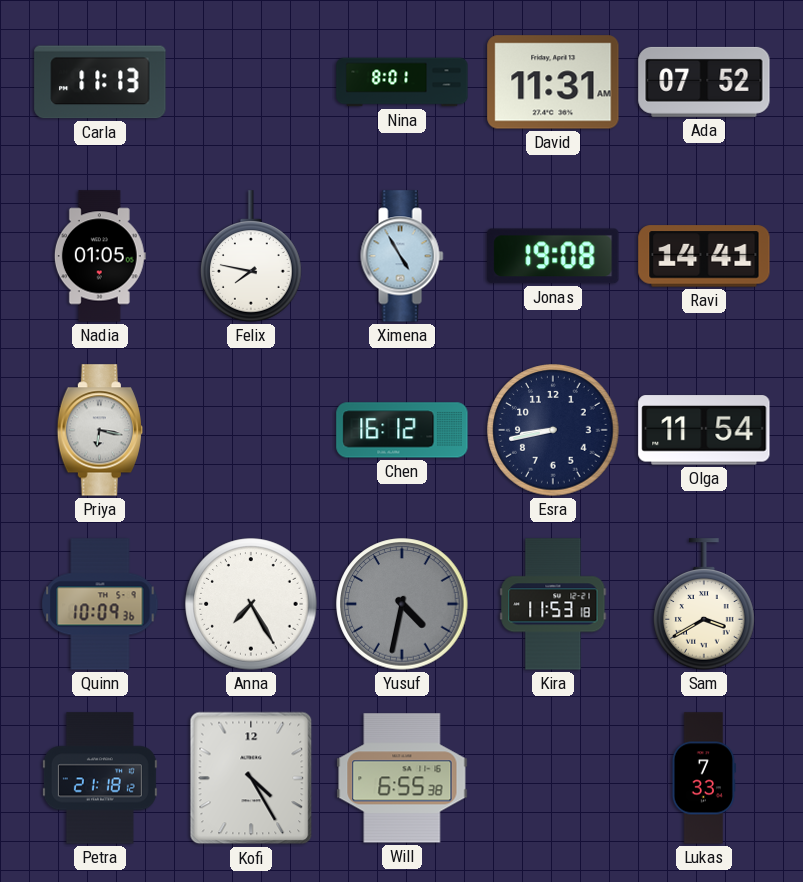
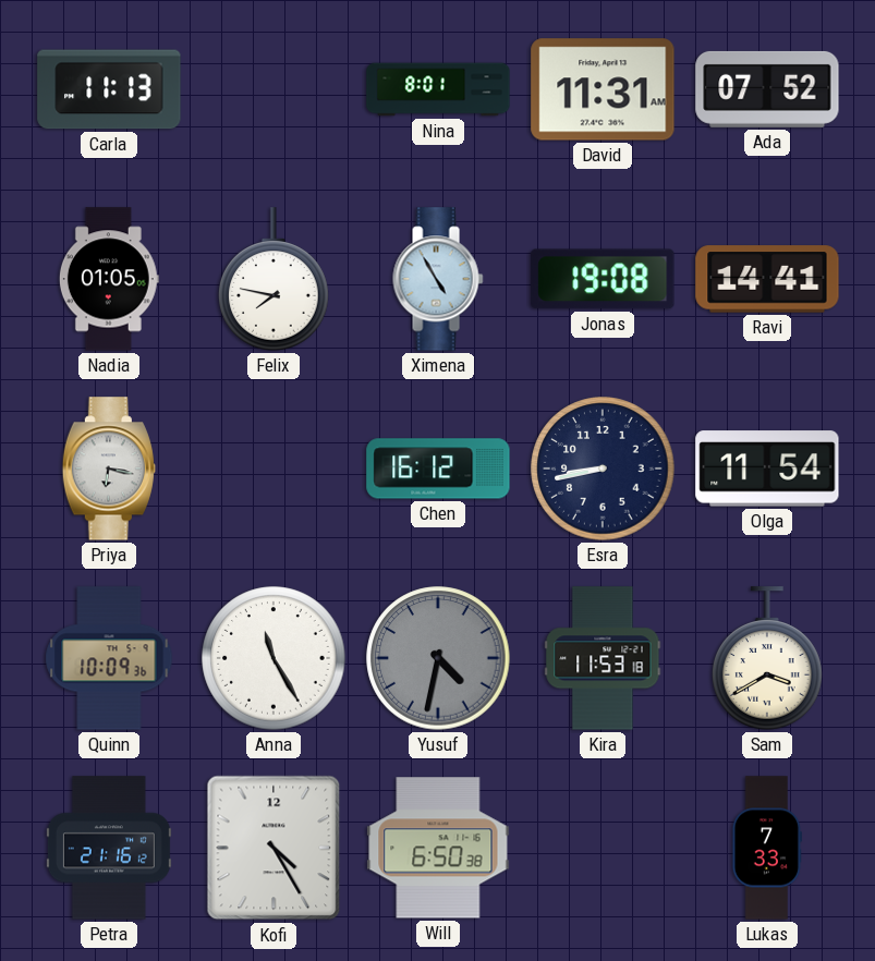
Anna: 7:25 -> 11:25
Petra: 21:18 -> 21:16
Will: 6:55 -> 6:50
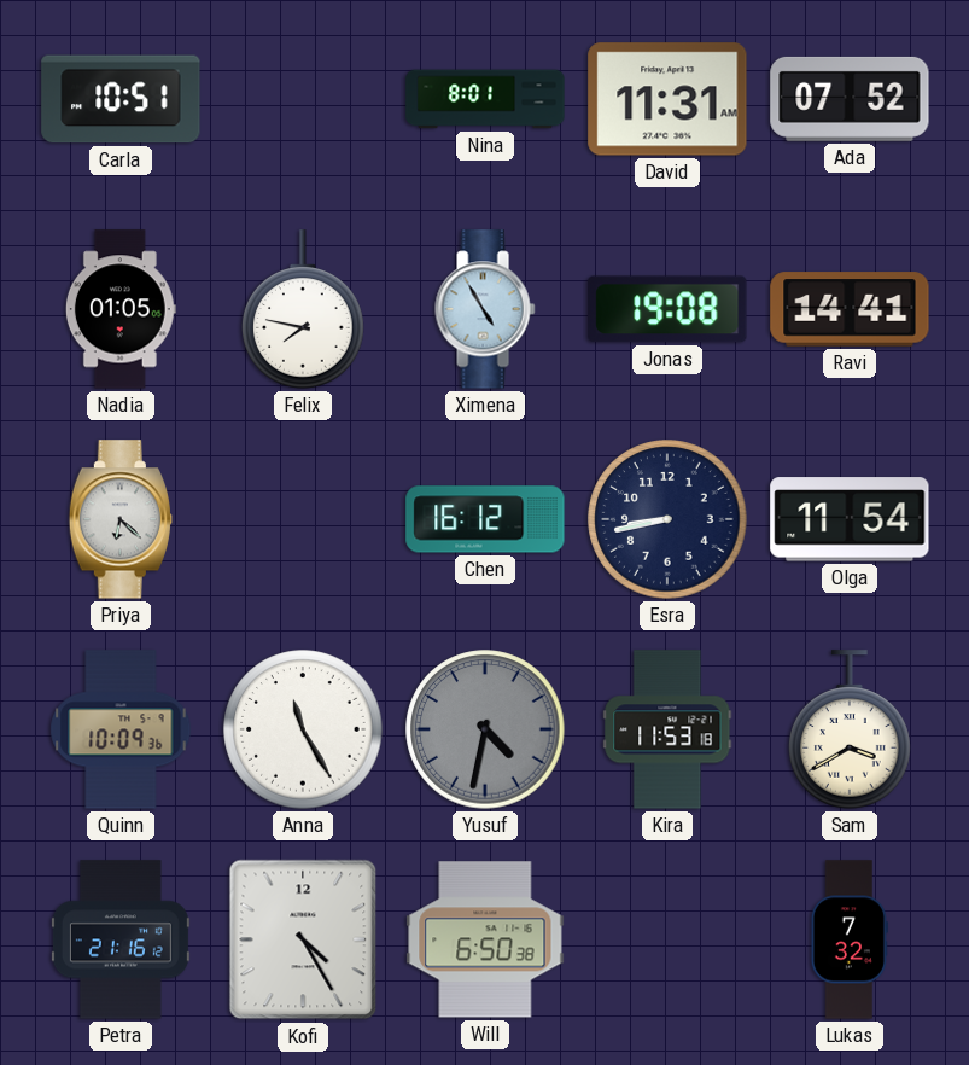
Carla: 11:13 -> 10:51
Priya: 6:17 -> 6:22
Lukas: 7:33 -> 7:32
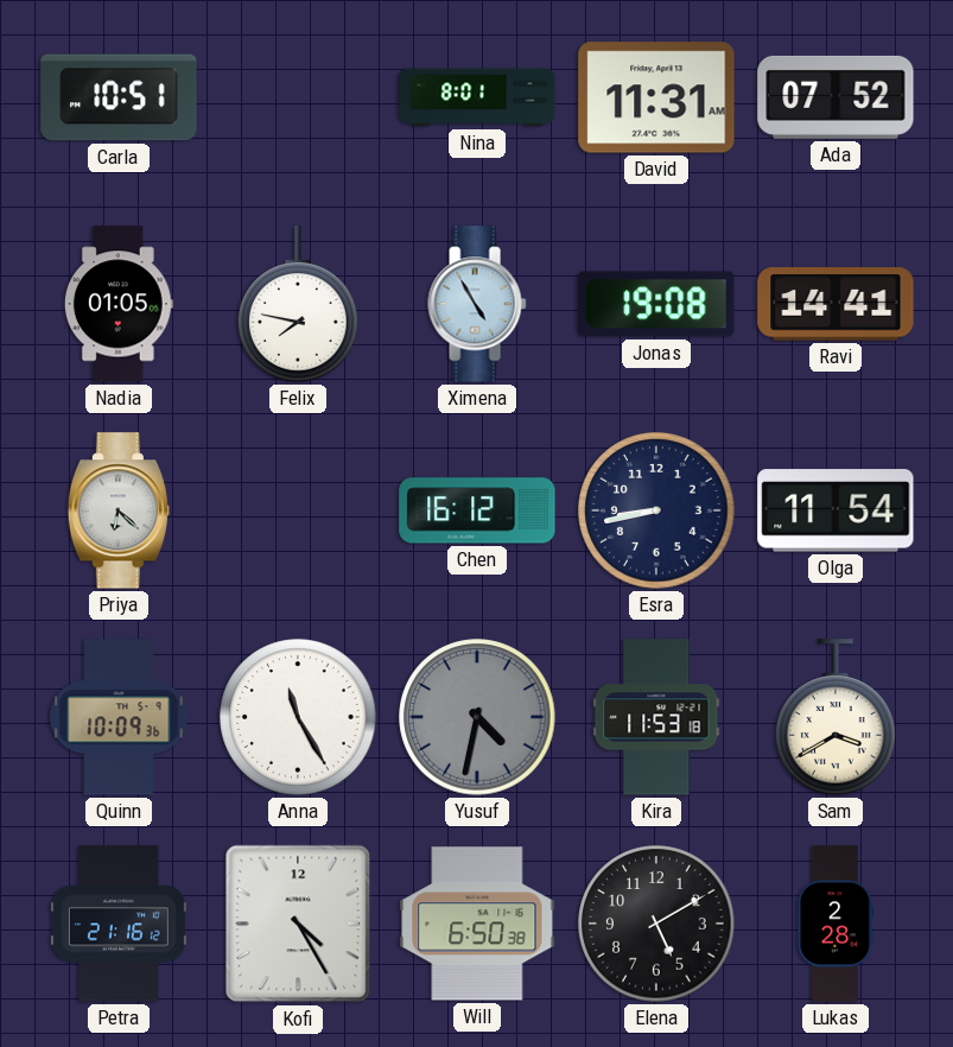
Elena: none -> 5:10
Lukas: 7:32 -> 2:28
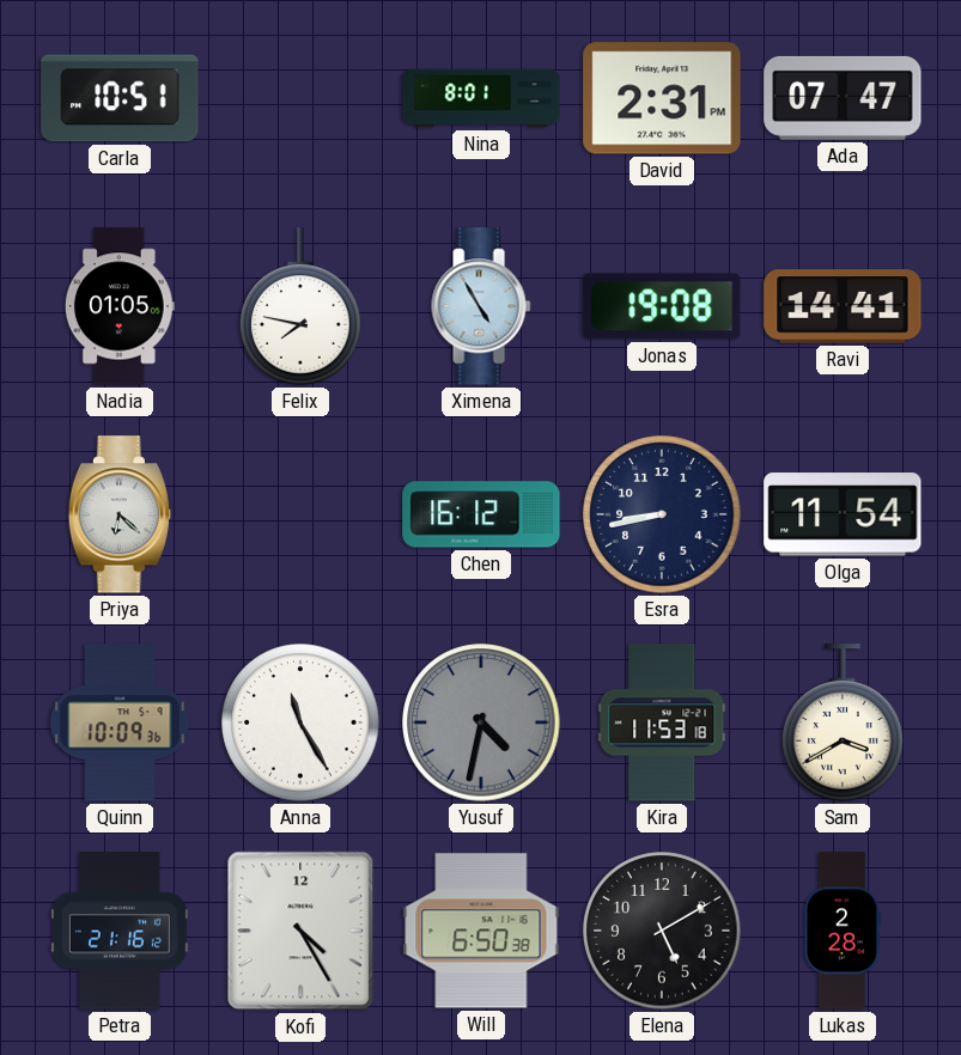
David: 11:31 -> 2:31
Ada: 07:52 -> 07:47
